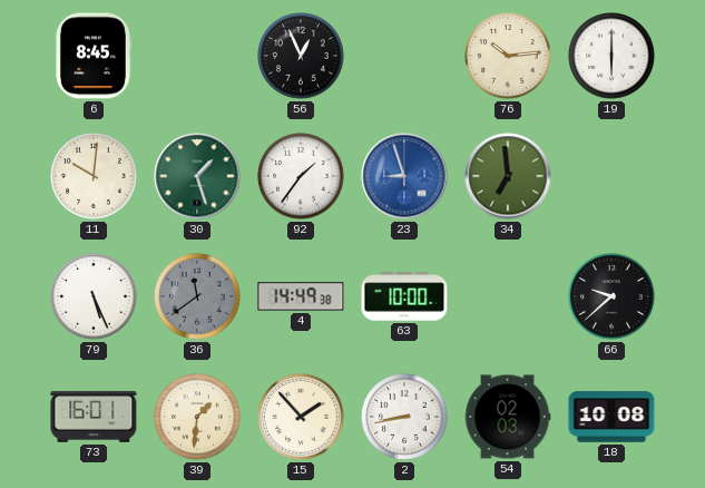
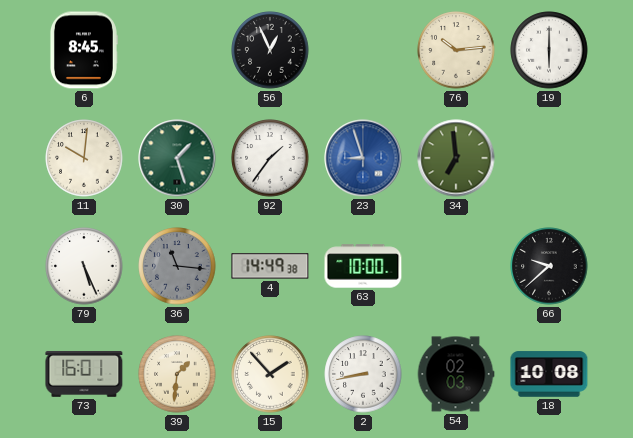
36: 11:39 -> 11:16
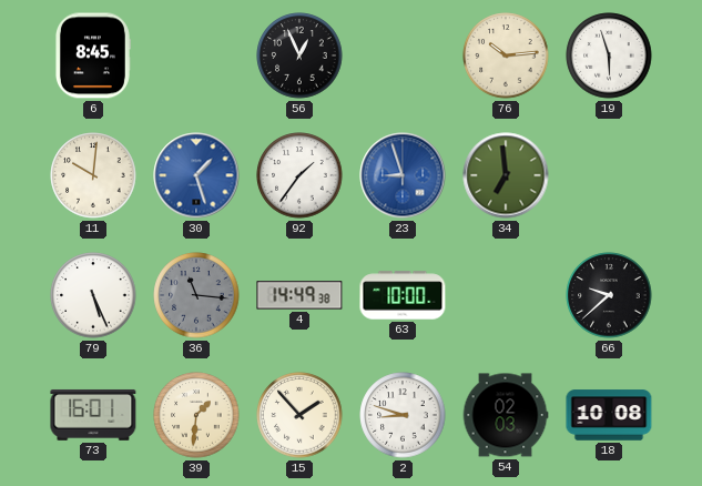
19: 6:00 -> 5:57
30 dial: green -> blue
2: 8:43 -> 8:48
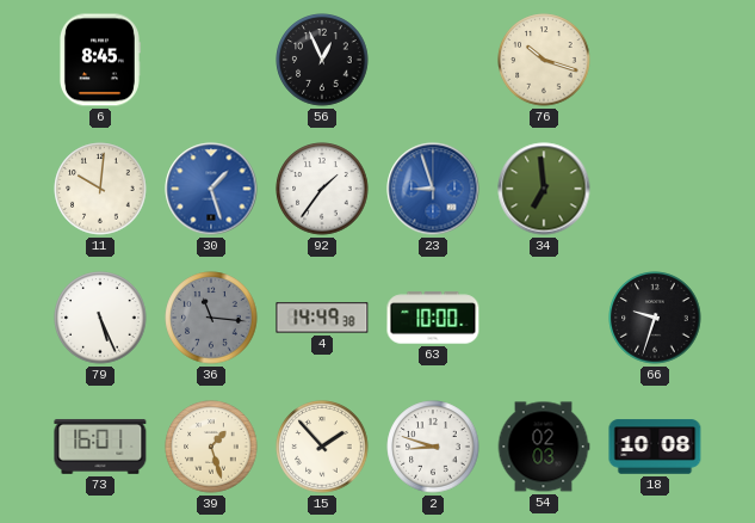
76: 10:14 -> 10:18
19: 5:57 -> none
66: 9:38 -> 9:33
39: 1:31 -> 1:27
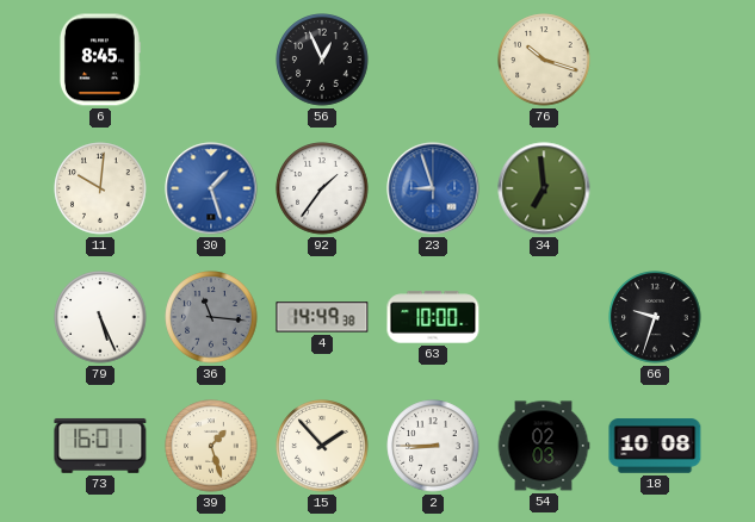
2: 8:48 -> 8:45
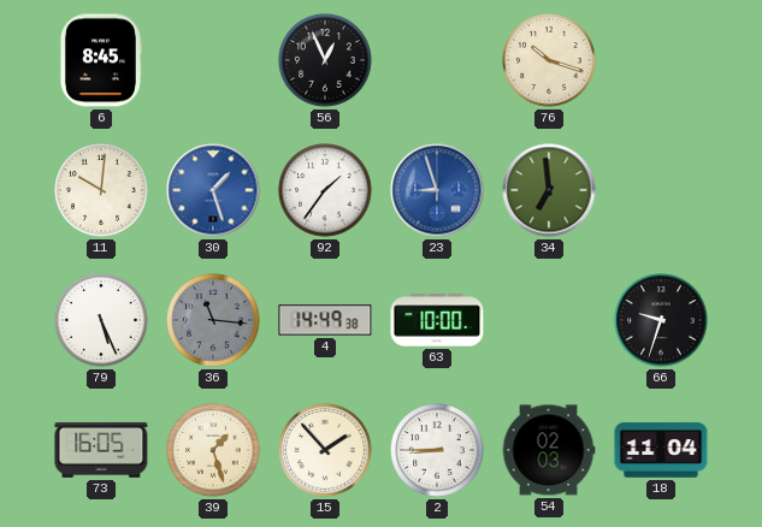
73: 16:01 -> 16:05
18: 10:08 -> 11:04
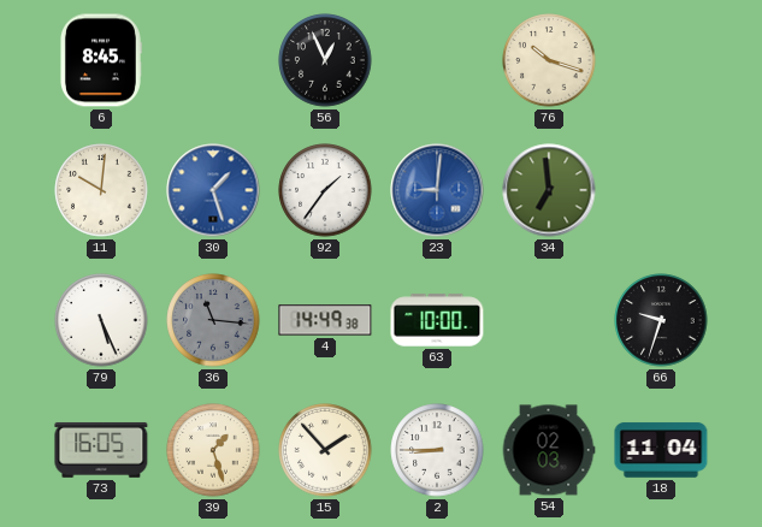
23: 8:57 -> 9:01
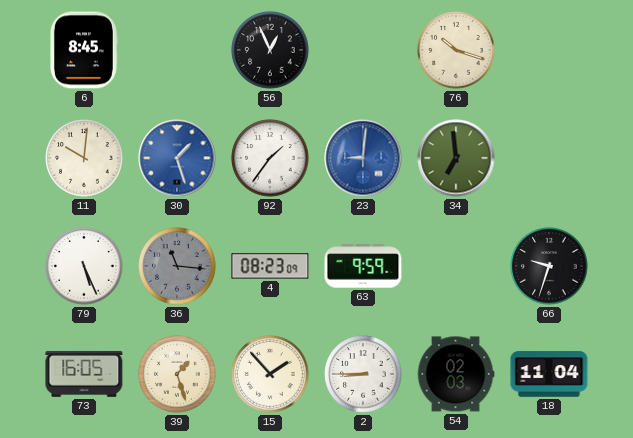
4: 14:49 -> 08:23
63: 10:00 -> 9:59
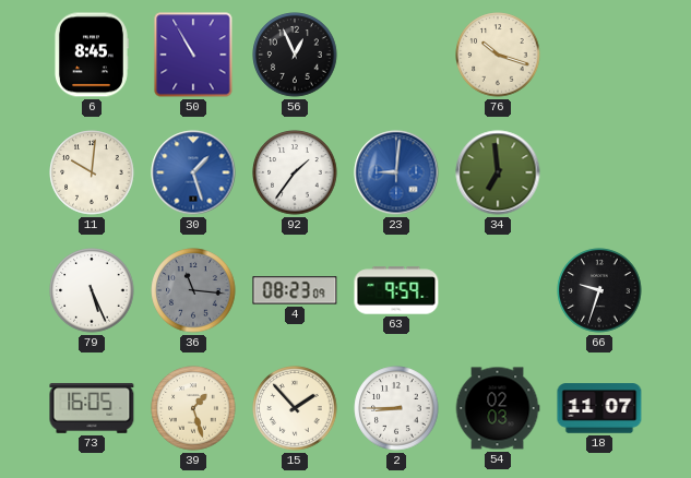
50: none -> 10:55
18: 11:04 -> 11:07
